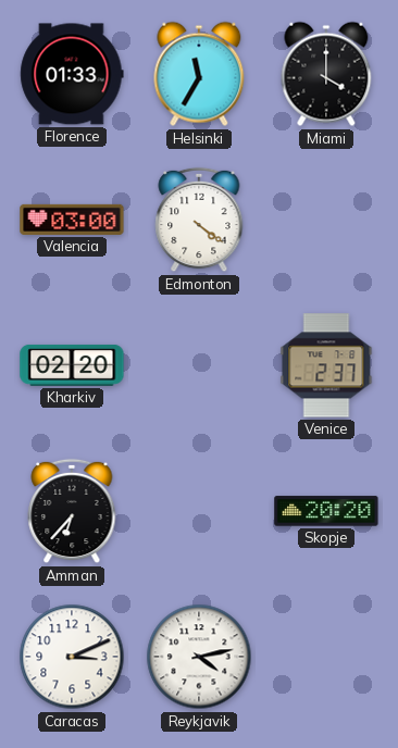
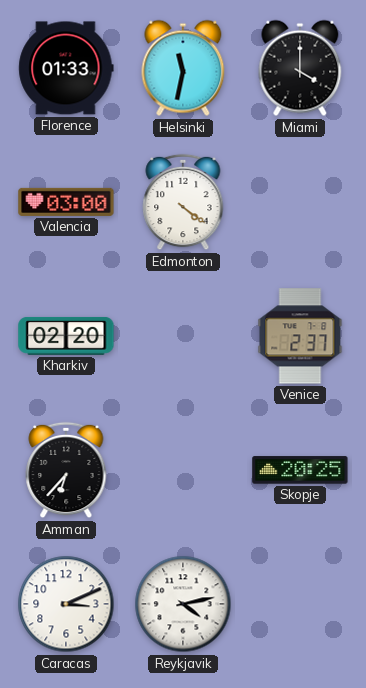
Helsinki: 11:35 -> 11:32
Skopje: 20:20 -> 20:25
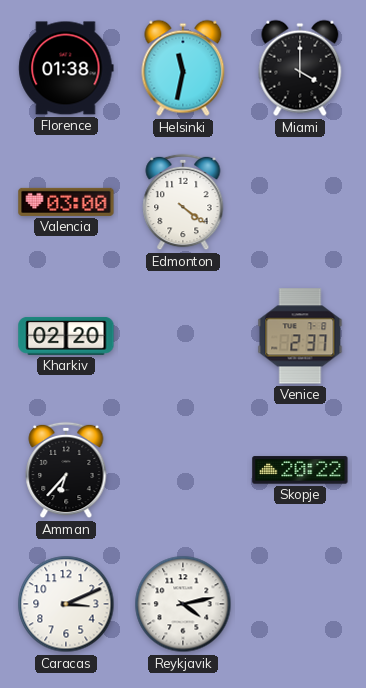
Florence: 01:33 -> 01:38
Skopje: 20:25 -> 20:22
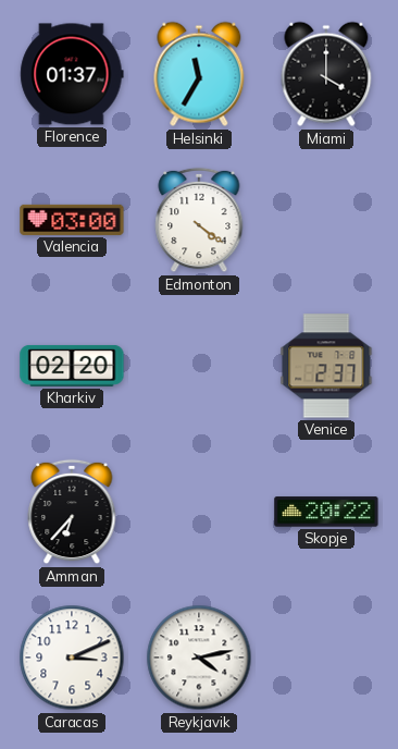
Florence: 01:38 -> 01:37
Helsinki: 11:32 -> 11:35
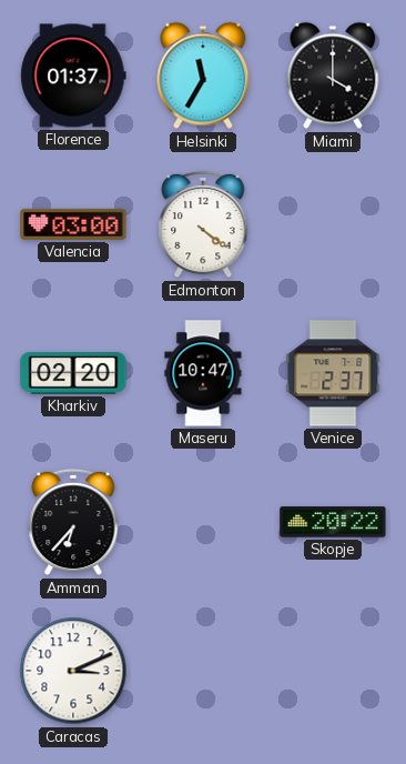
Maseru: none -> 10:47
Reykjavik: 4:13 -> none
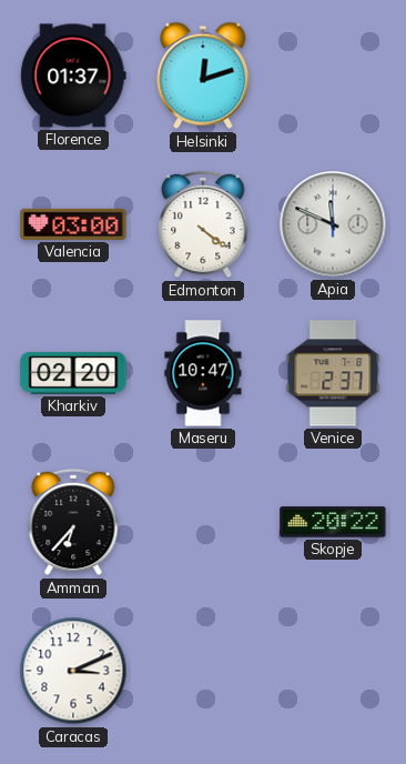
Helsinki: 11:35 -> 12:12
Miami: 4:00 -> none
Apia: none -> 11:49
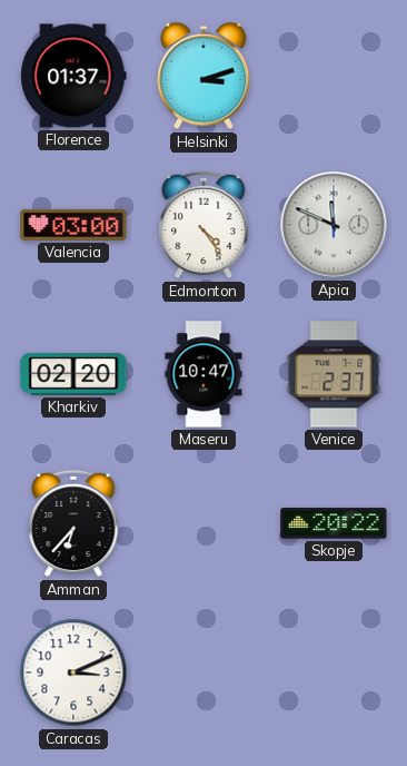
Helsinki: 12:12 -> 3:12
Edmonton: 4:21 -> 4:24
